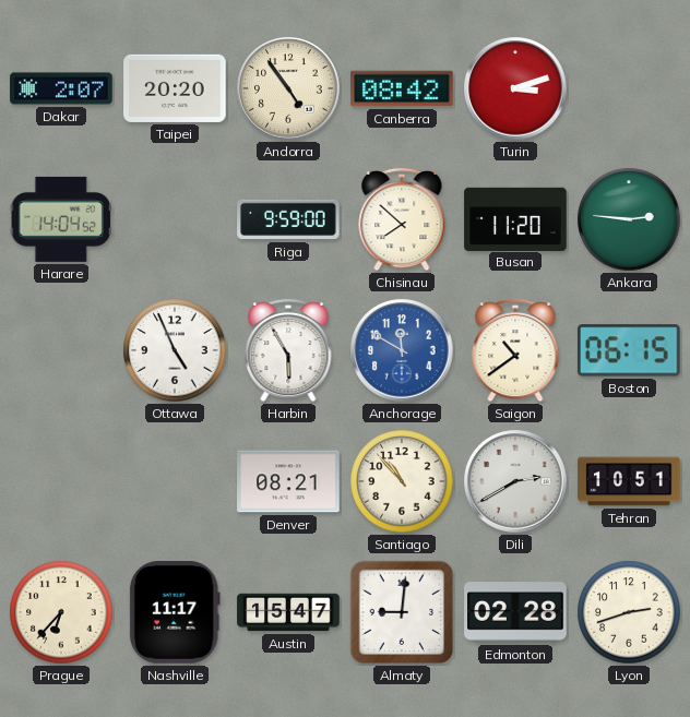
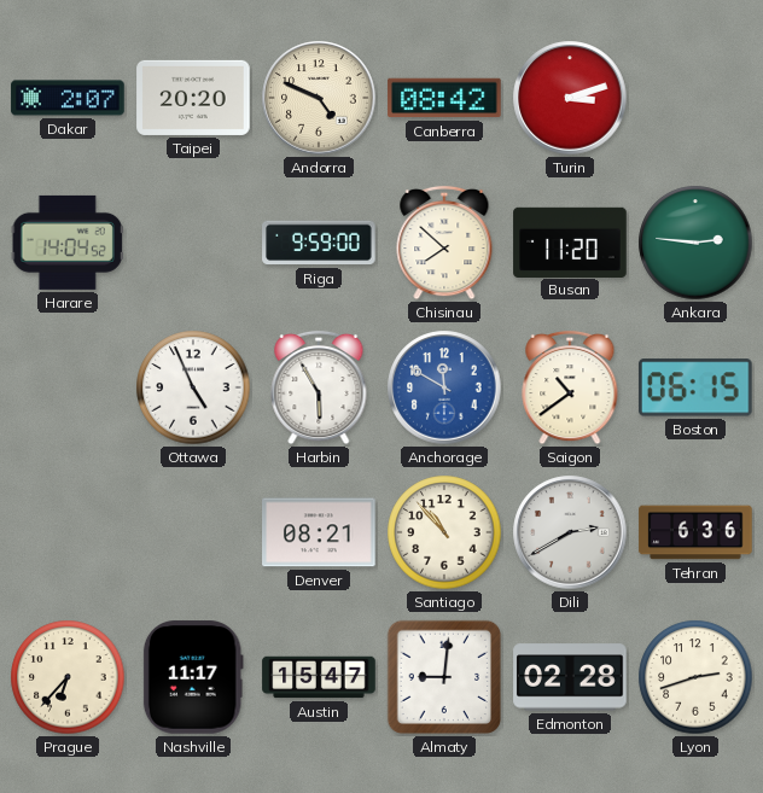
Andorra: 4:54 -> 4:49
Tehran: 10:51 -> 6:36
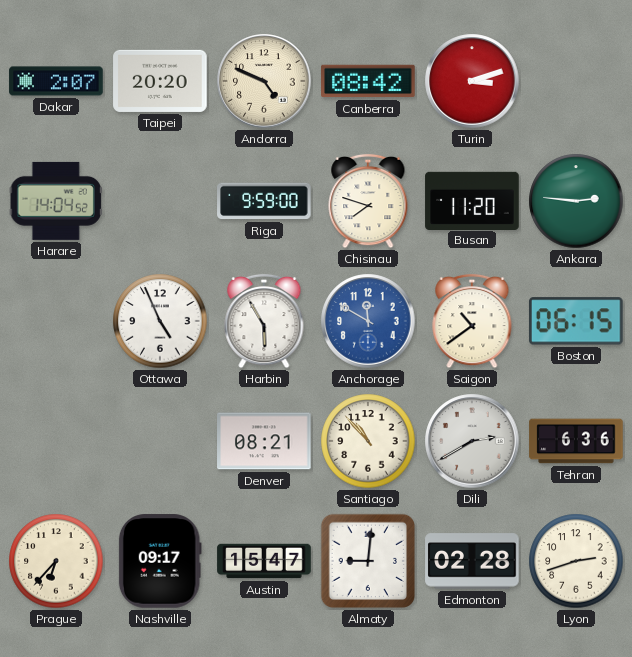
Chisinau: 7:52 -> 7:48
Nashville: 11:17 -> 09:17
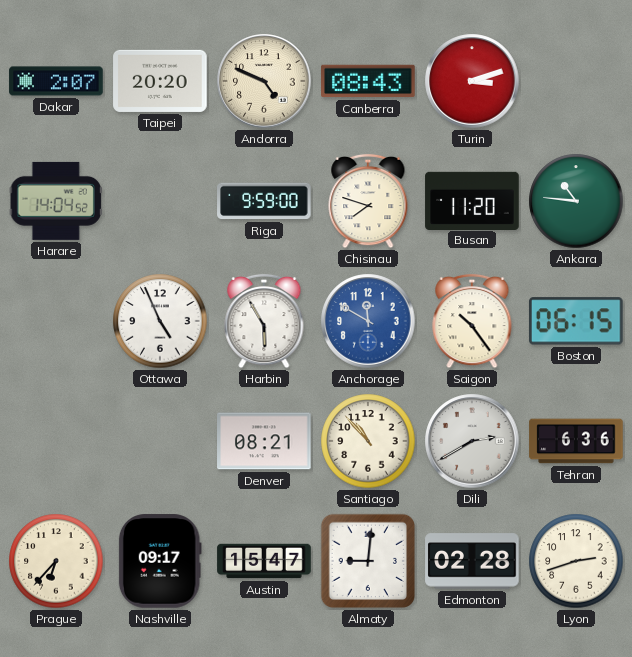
Canberra: 08:42 -> 08:43
Ankara: 2:46 -> 10:46
Saigon: 10:39 -> 10:24
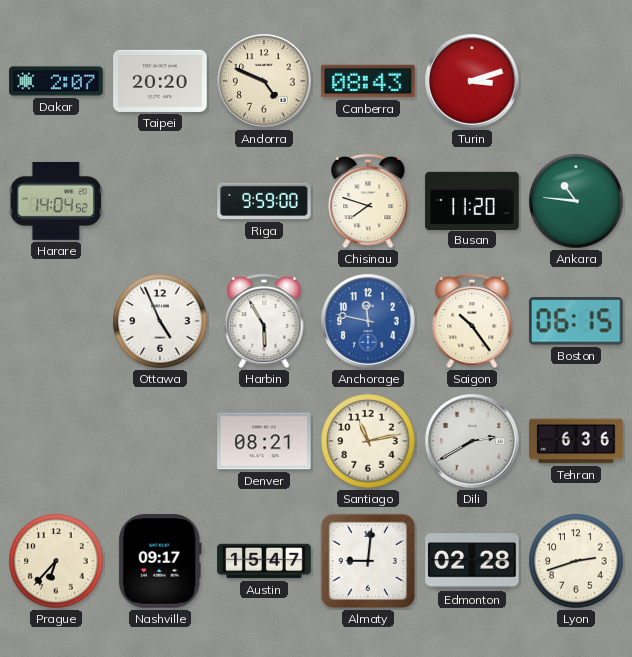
Anchorage: 11:50 -> 11:47
Santiago: 10:53 -> 11:13
